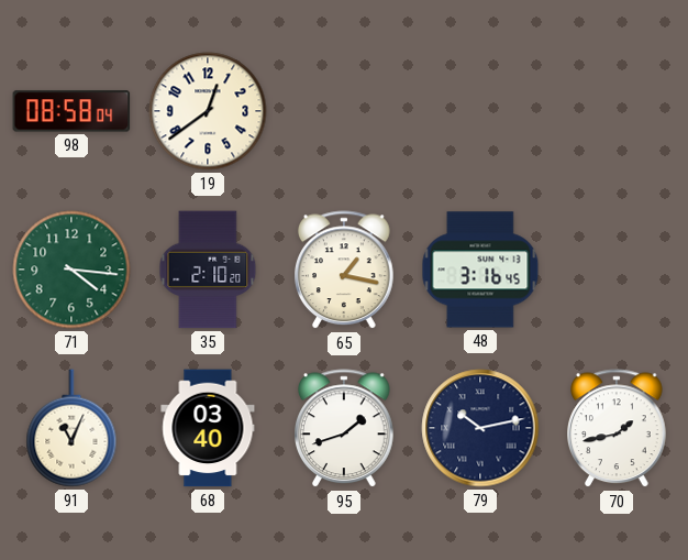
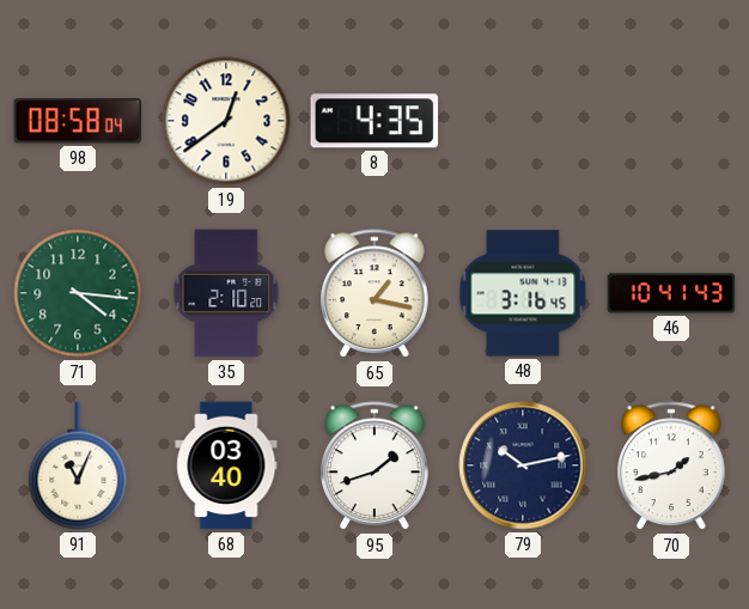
8: none -> 4:35
46: none -> 10:41
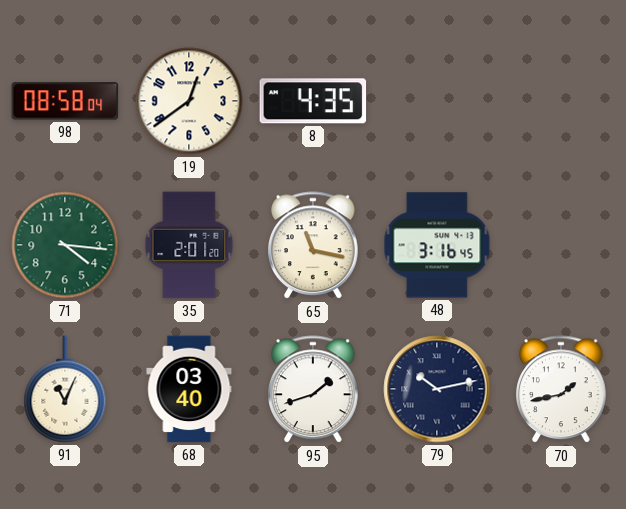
35: 2:10 -> 2:01
65: 1:17 -> 11:17
46: 10:41 -> none
